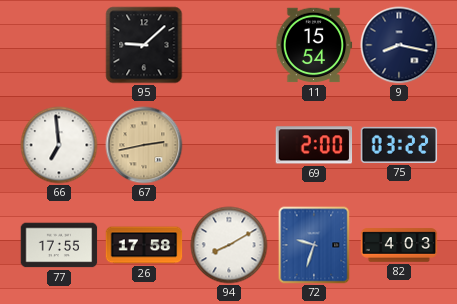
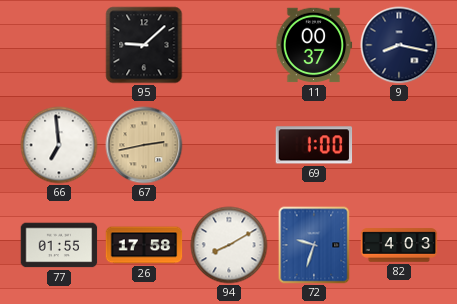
11: 15:54 -> 00:37
69: 2:00 -> 1:00
75: 03:22 -> none
77: 17:55 -> 01:55
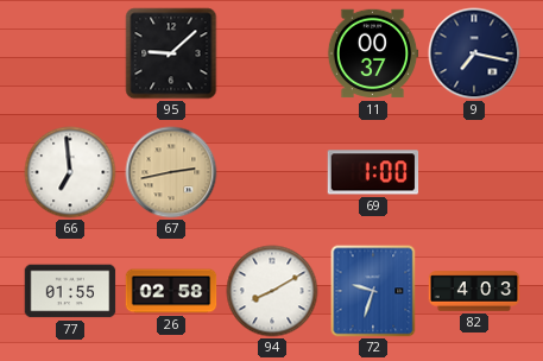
9: 8:17 -> 7:17
26: 17:58 -> 02:58
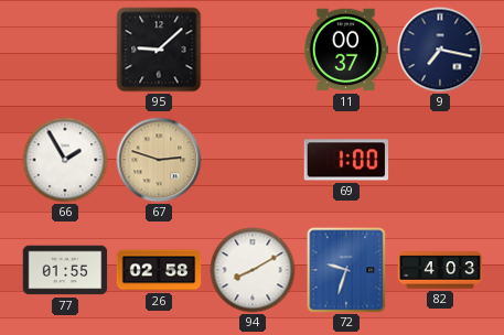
66: 6:59 -> 1:55
67: 2:43 -> 2:48
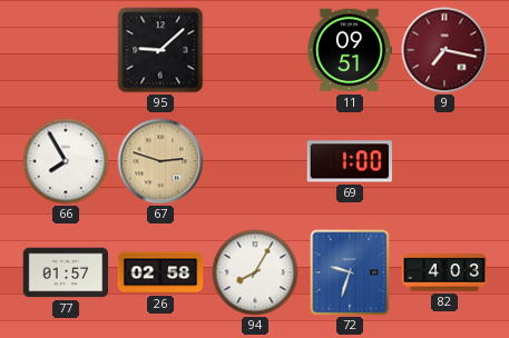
11: 00:37 -> 09:51
9 dial: navy -> burgundy
66: 1:55 -> 7:55
77: 01:55 -> 01:57
94: 8:10 -> 8:05
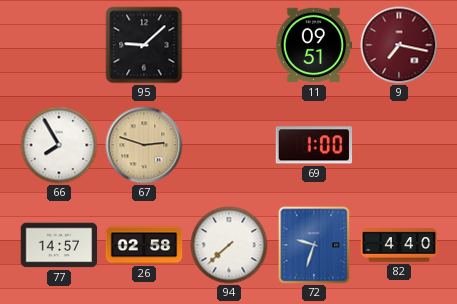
77: 01:57 -> 14:57
94: 8:05 -> 7:38
82: 4:03 -> 4:40
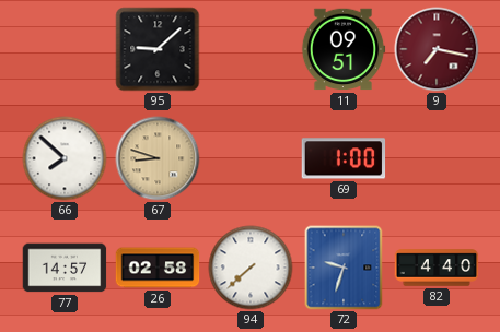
66: 7:55 -> 7:52
67: 2:48 -> 8:48
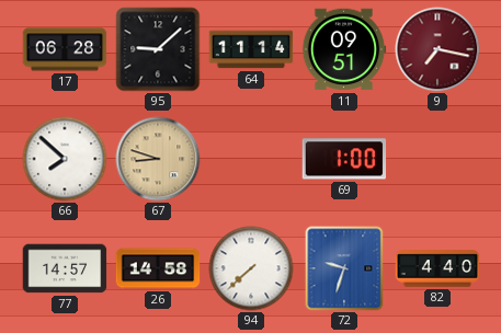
17: none -> 06:28
64: none -> 11:14
26: 02:58 -> 14:58
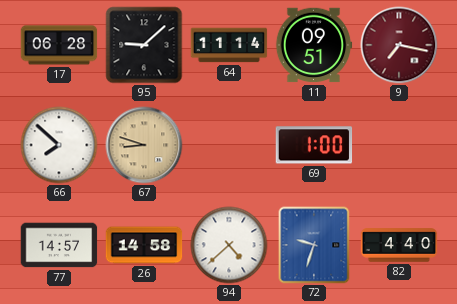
94: 7:38 -> 4:38
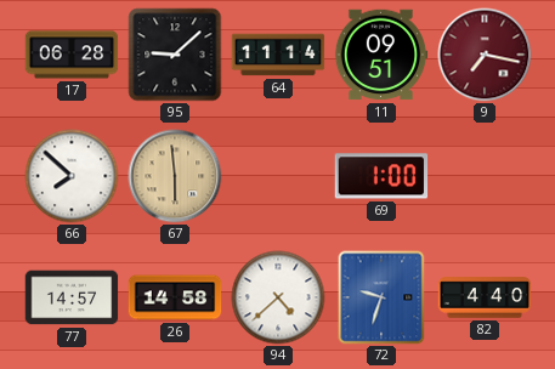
67: 8:48 -> 5:59
